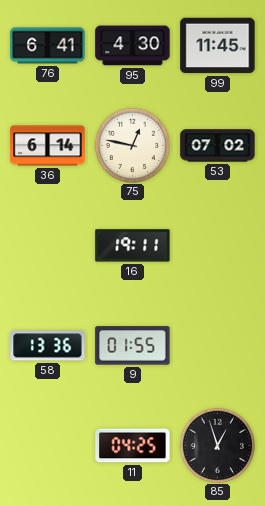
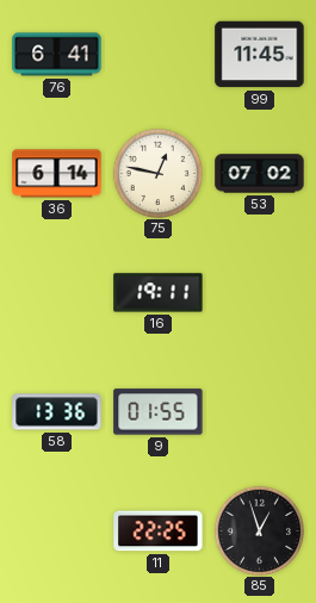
95: 4:30 -> none
11: 04:25 -> 22:25
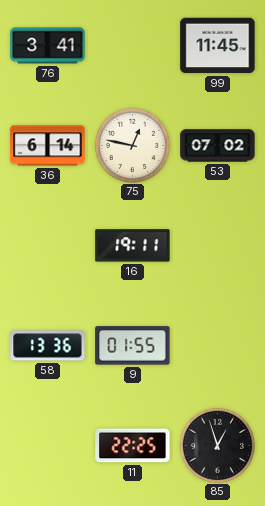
76: 6:41 -> 3:41
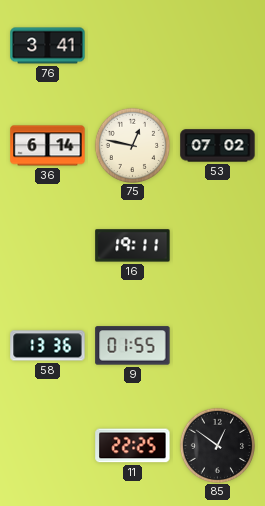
99: 11:45 -> none
85: 12:57 -> 12:51
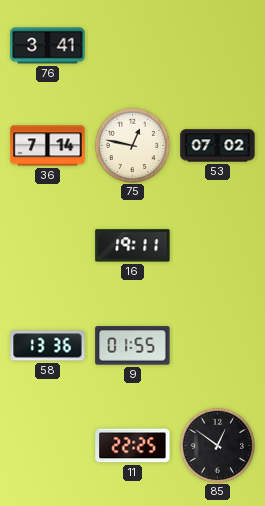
36: 6:14 -> 7:14
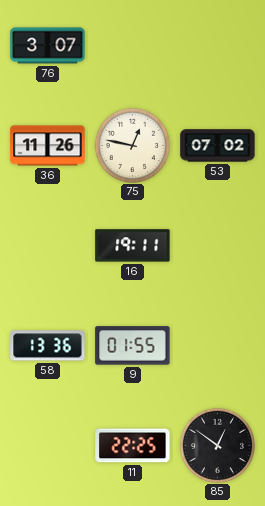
76: 3:41 -> 3:07
36: 7:14 -> 11:26
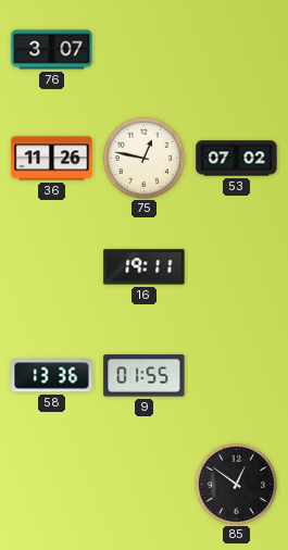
11: 22:25 -> none
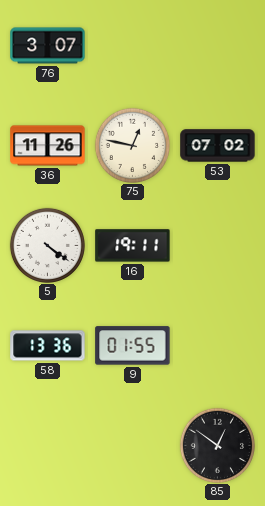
5: none -> 4:21
